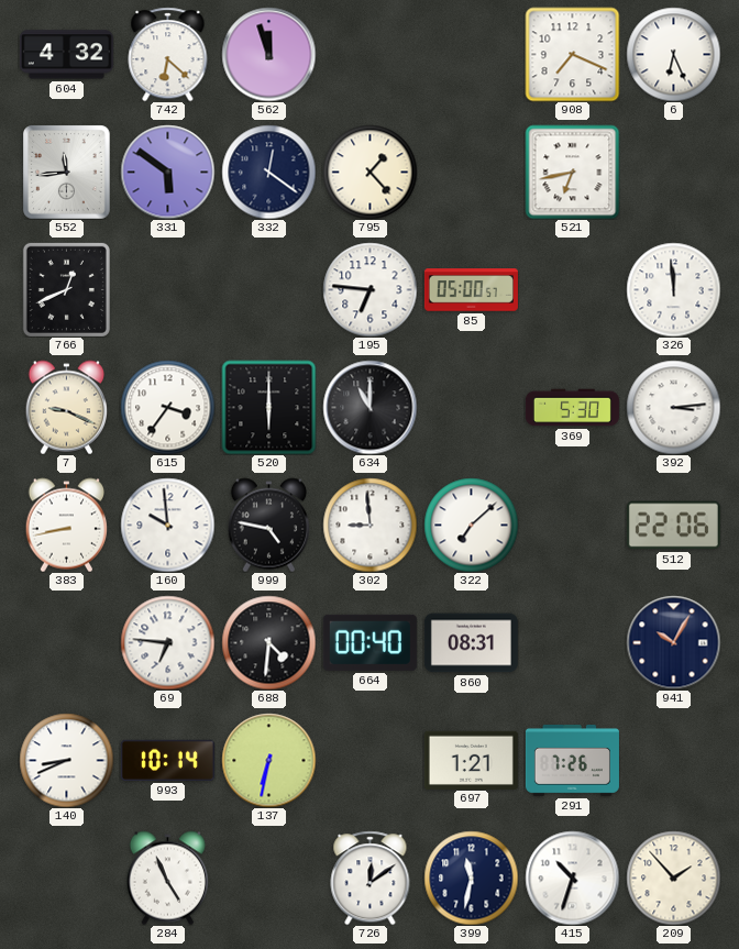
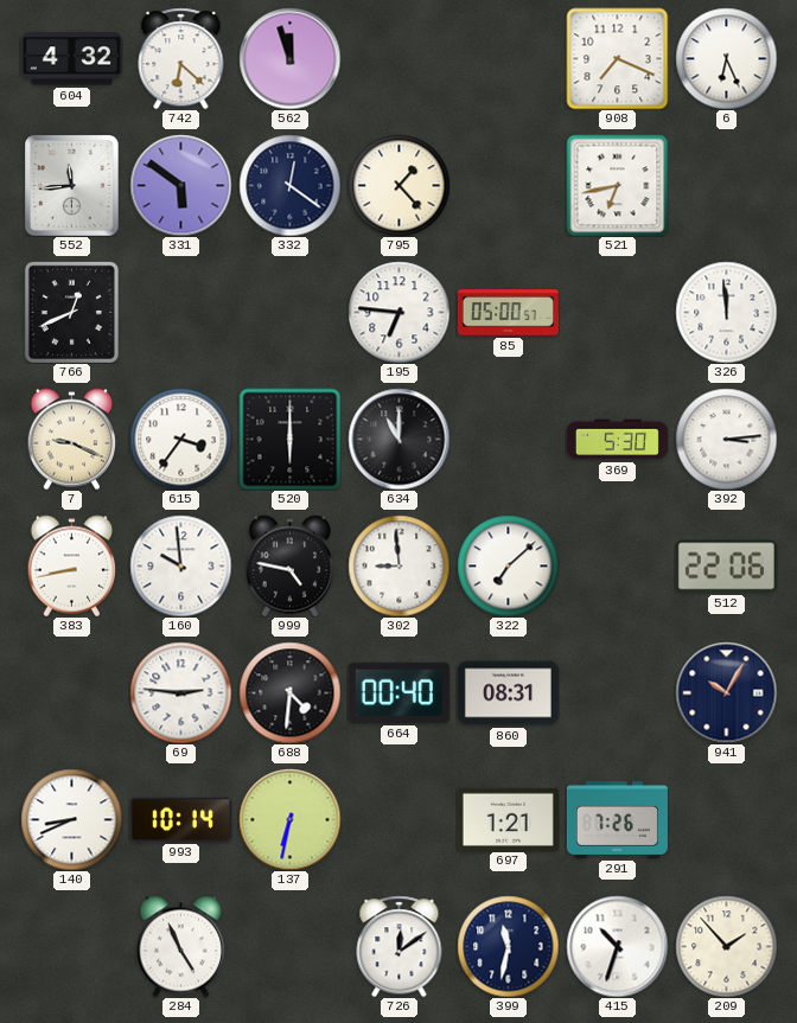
69: 6:46 -> 2:46
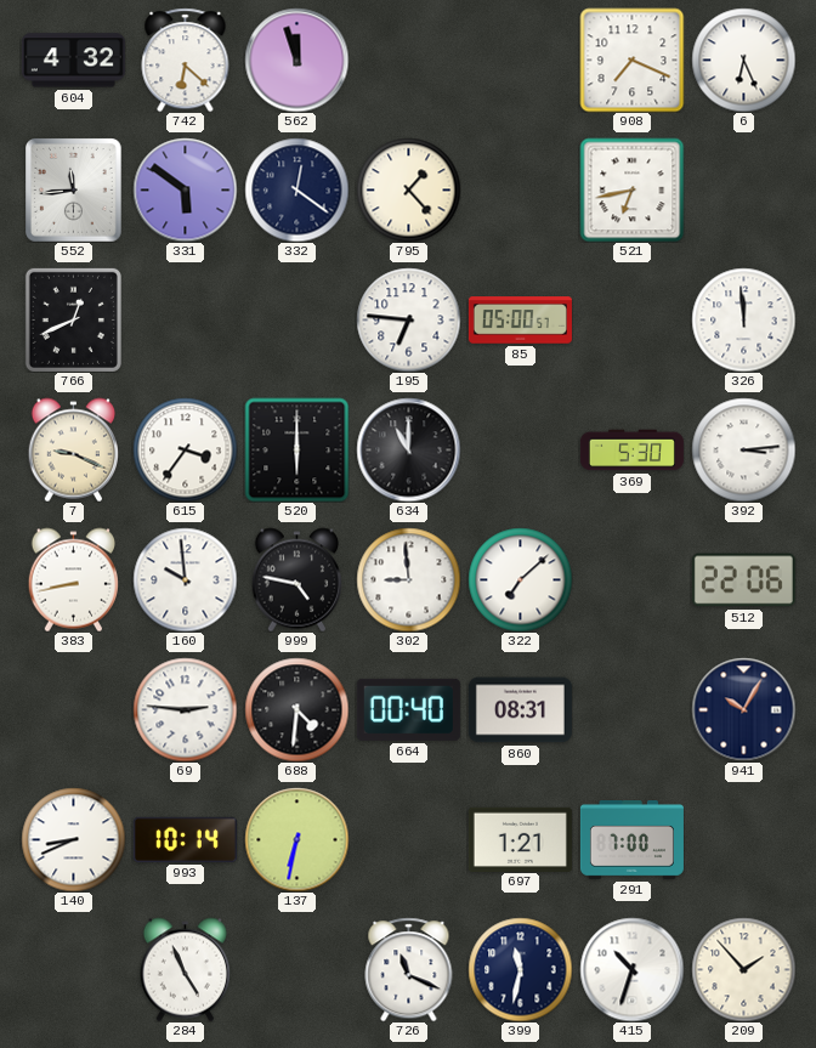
291: 7:26 -> 7:00
726: 12:09 -> 11:19
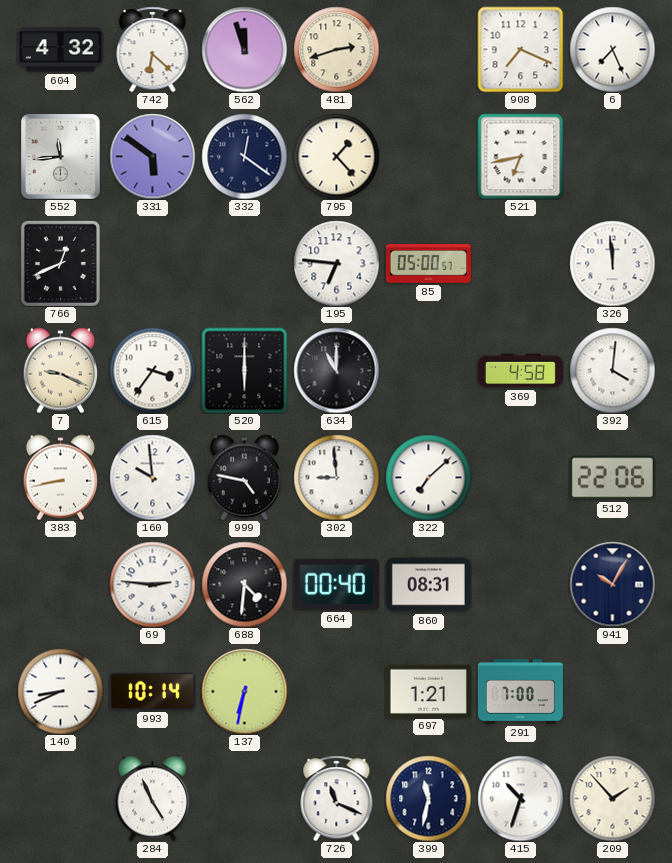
481: none -> 2:42
6: 6:26 -> 7:26
369: 5:30 -> 4:58
392: 3:14 -> 4:01
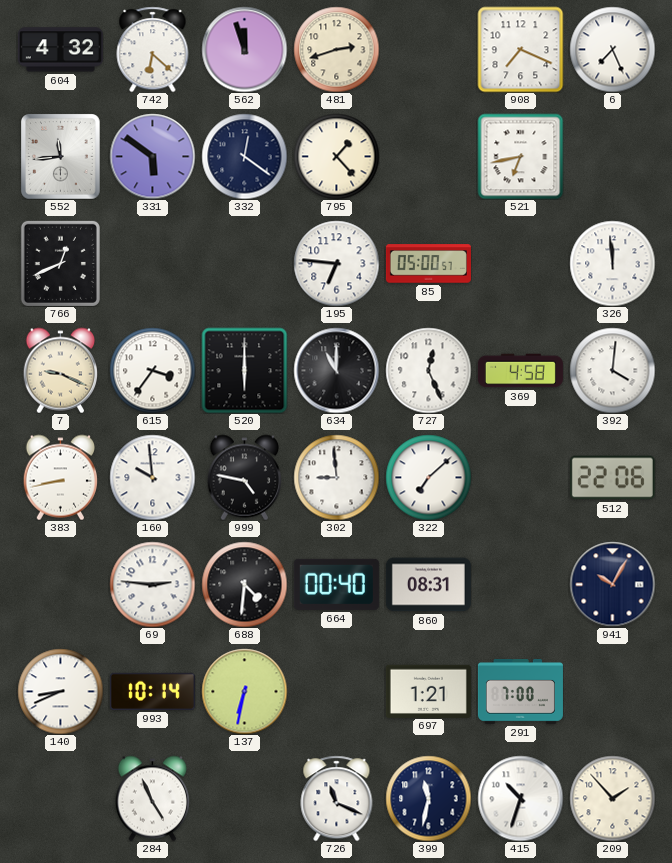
727: none -> 12:26
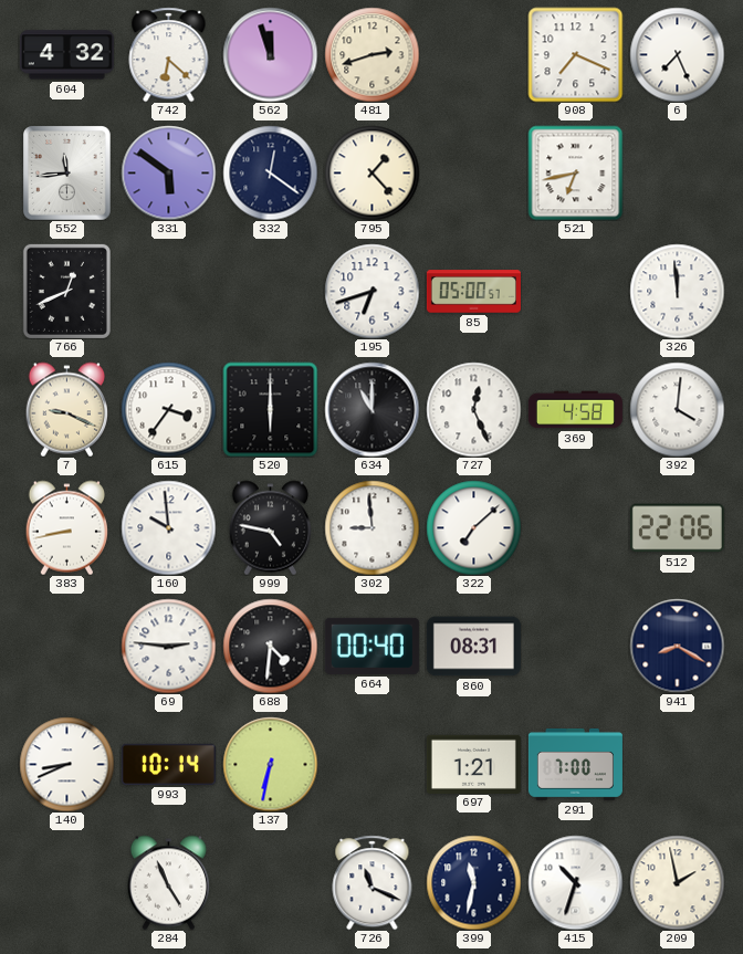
195: 6:46 -> 6:42
941: 10:05 -> 8:20
209: 1:53 -> 1:58
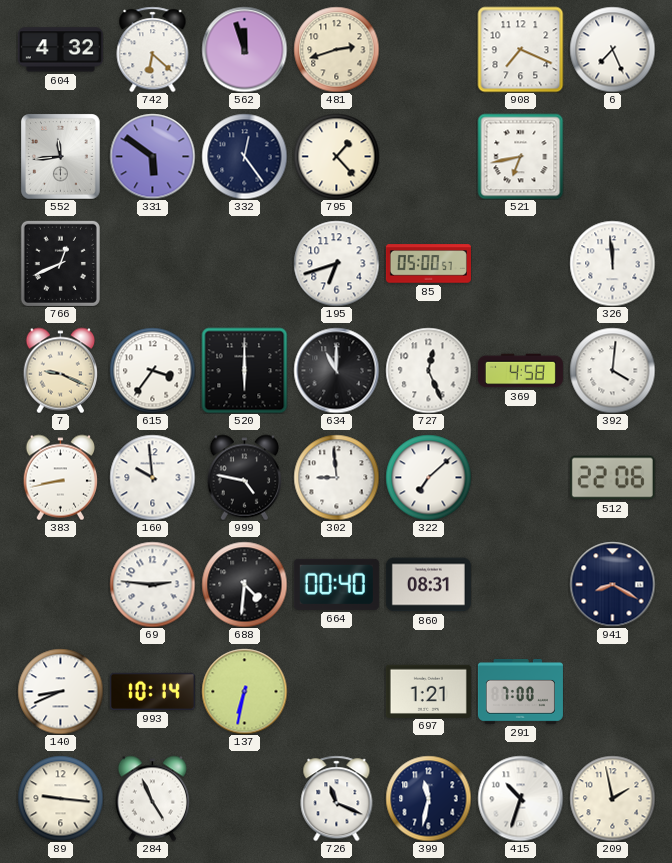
332: 12:21 -> 12:24
89: none -> 9:16
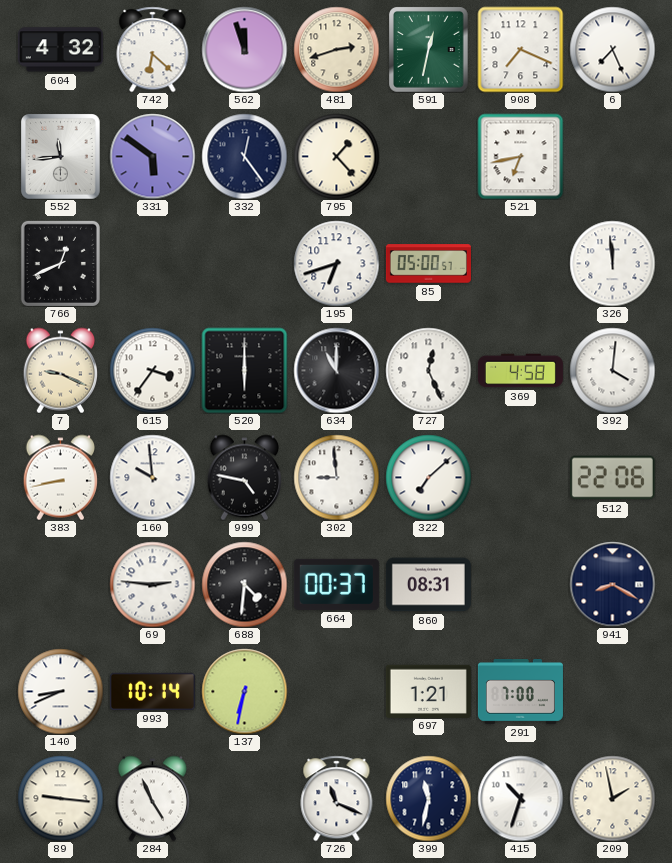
591: none -> 12:32
664: 00:40 -> 00:37
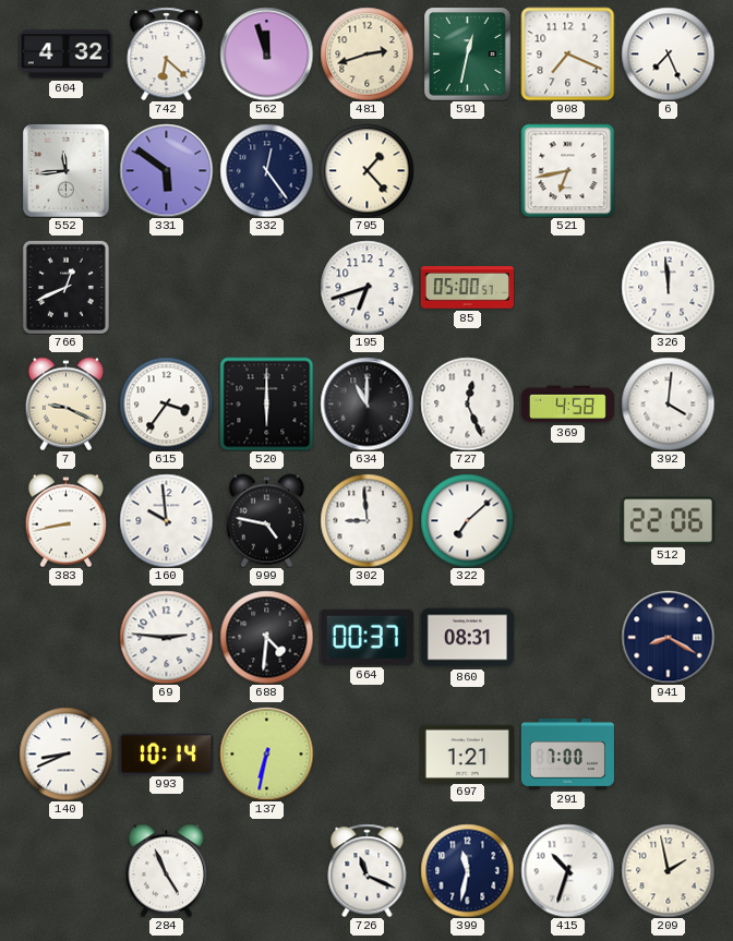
89: 9:16 -> none
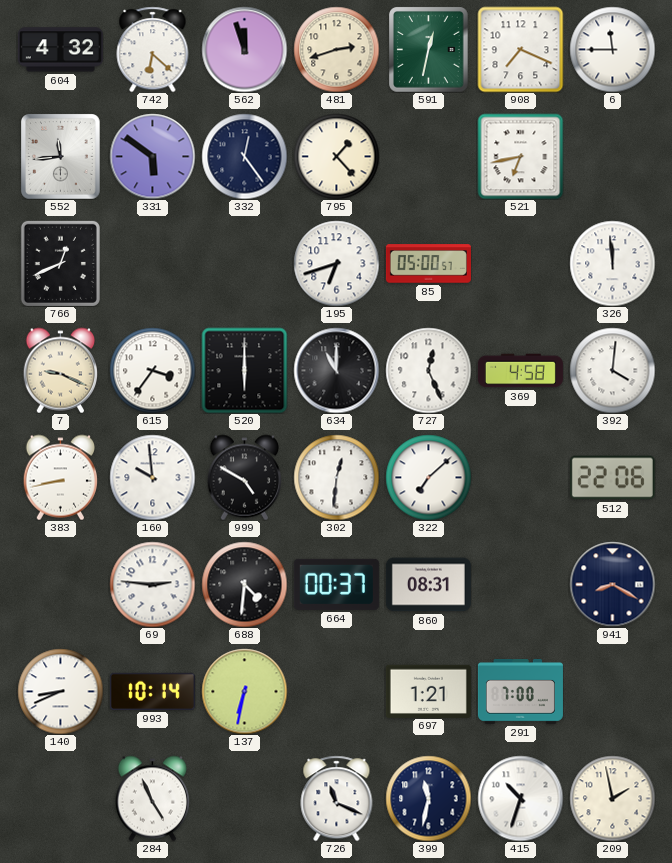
6: 7:26 -> 11:45
999: 4:47 -> 4:50
302: 8:59 -> 12:31
